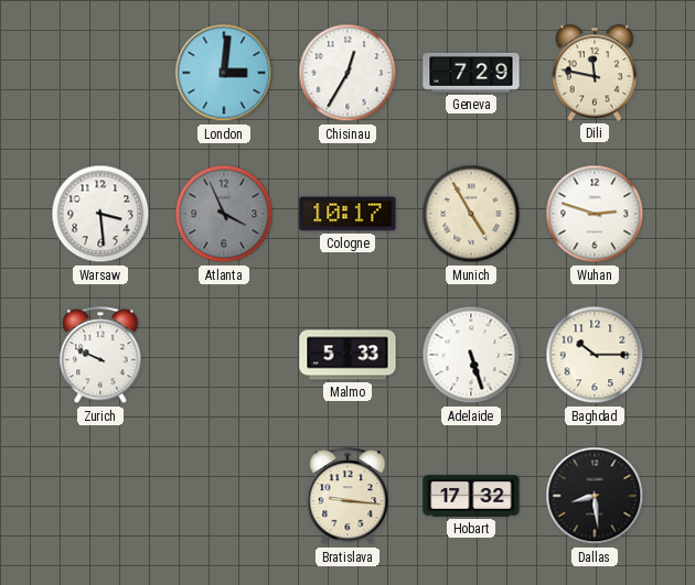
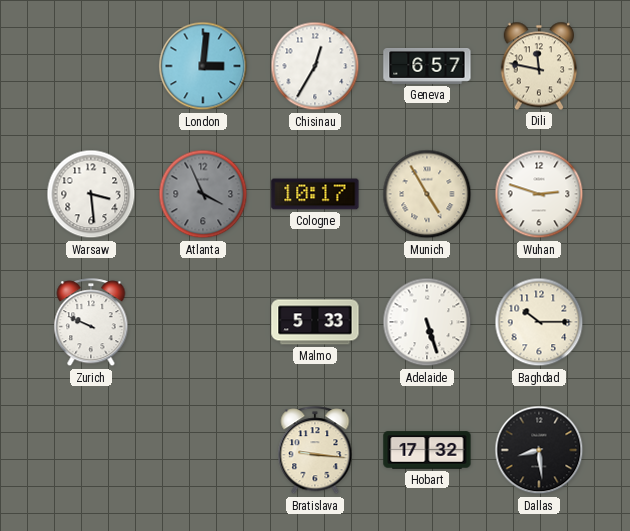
Geneva: 7:29 -> 6:57
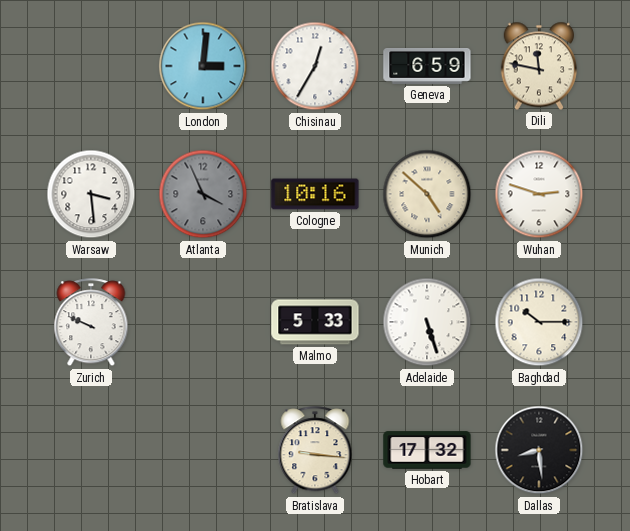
Geneva: 6:57 -> 6:59
Cologne: 10:17 -> 10:16
Munich: 4:55 -> 4:52
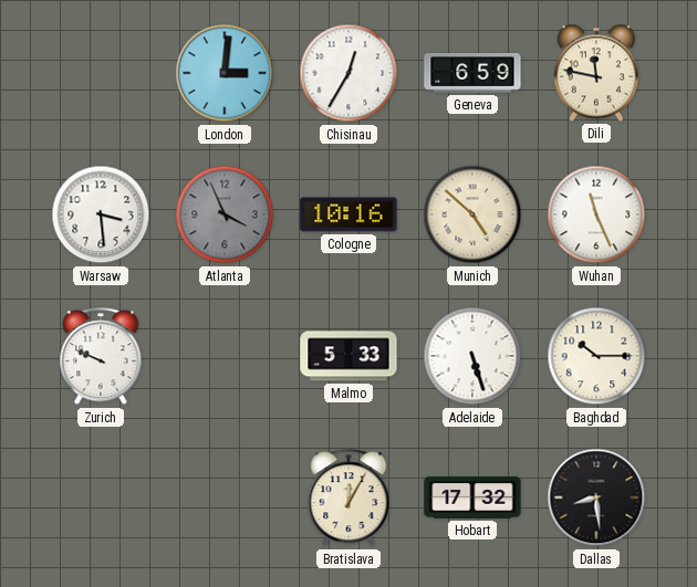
Wuhan: 2:48 -> 11:26
Bratislava: 9:16 -> 12:05
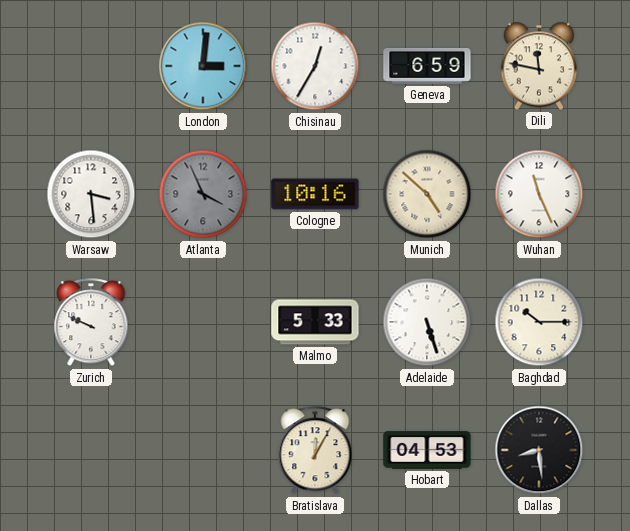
Hobart: 17:32 -> 04:53
